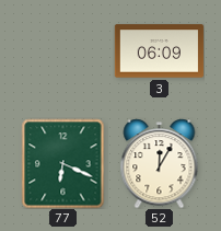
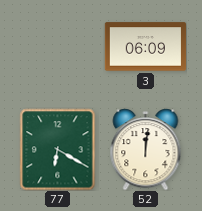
77: 6:19 -> 6:20
52: 12:05 -> 12:01
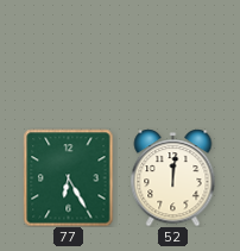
3: 06:09 -> none
77: 6:20 -> 6:25
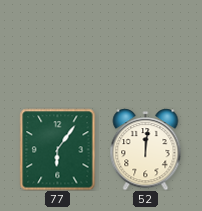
77: 6:25 -> 6:06
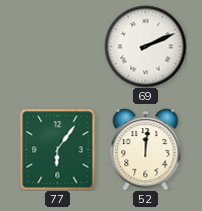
69: none -> 2:11
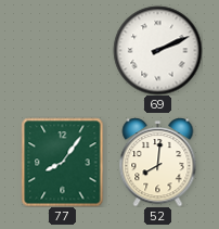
77: 6:06 -> 8:06
52: 12:01 -> 8:01
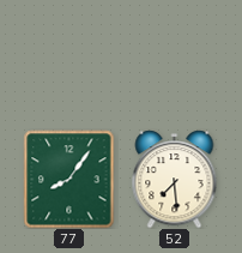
69: 2:11 -> none
52: 8:01 -> 7:29
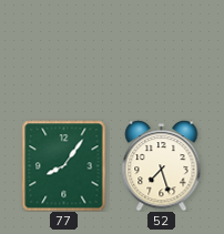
52: 7:29 -> 7:27
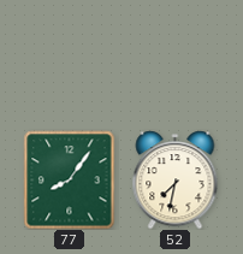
52: 7:27 -> 7:32
